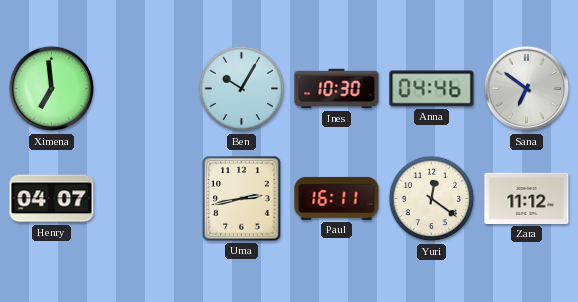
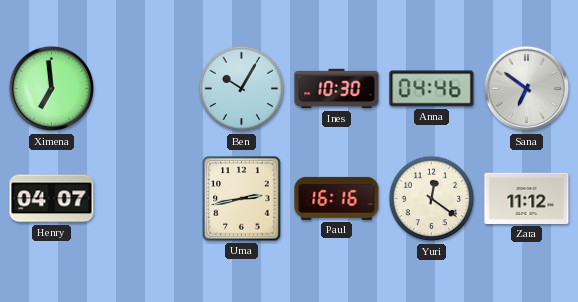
Paul: 16:11 -> 16:16
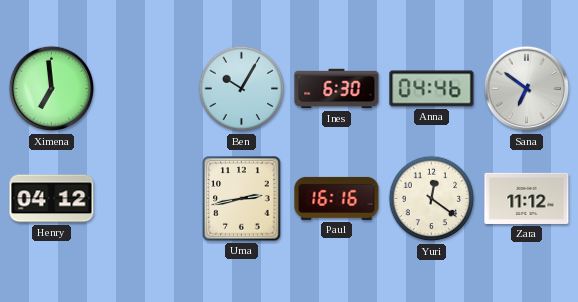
Ines: 10:30 -> 6:30
Henry: 04:07 -> 04:12
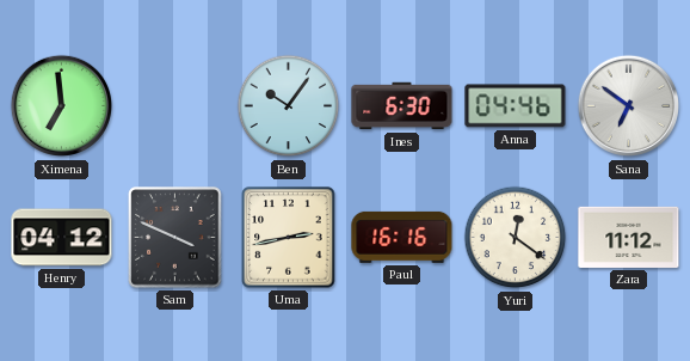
Ben: 10:05 -> 10:06
Sam: none -> 3:49
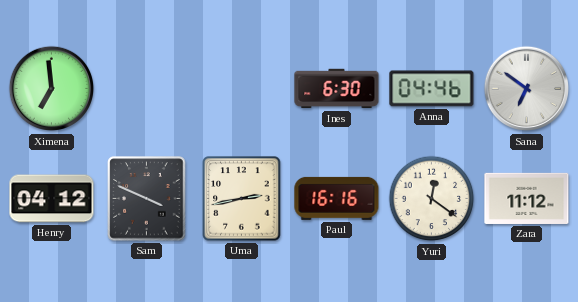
Ben: 10:06 -> none
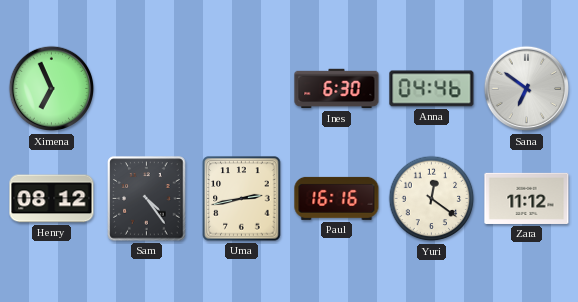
Ximena: 6:59 -> 6:56
Henry: 04:12 -> 08:12
Sam: 3:49 -> 4:24
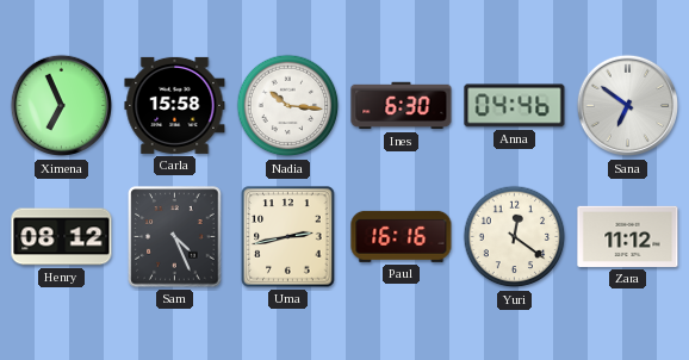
Carla: none -> 15:58
Nadia: none -> 10:16
Sam: 4:24 -> 4:26
